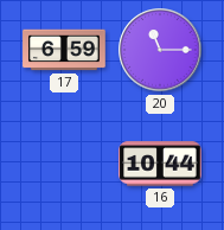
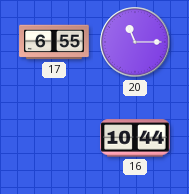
17: 6:59 -> 6:55
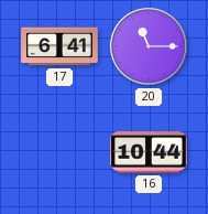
17: 6:55 -> 6:41
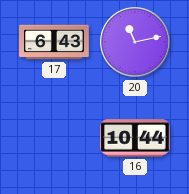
17: 6:41 -> 6:43
20: 11:15 -> 11:13
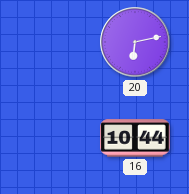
17: 6:43 -> none
20: 11:13 -> 6:13
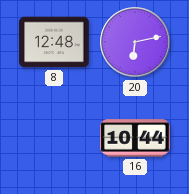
8: none -> 12:48
